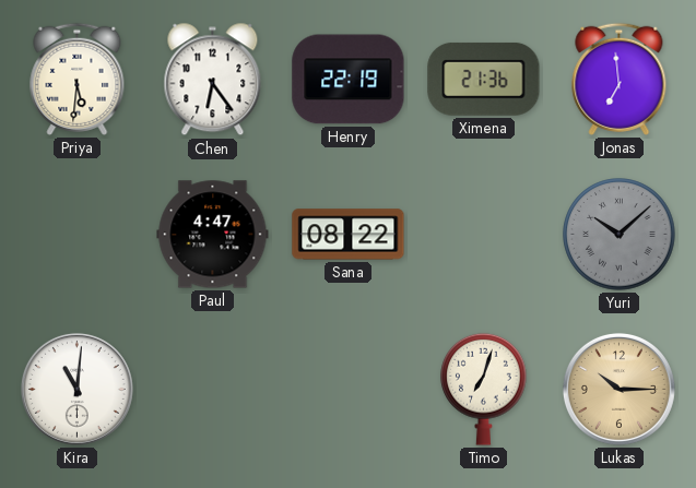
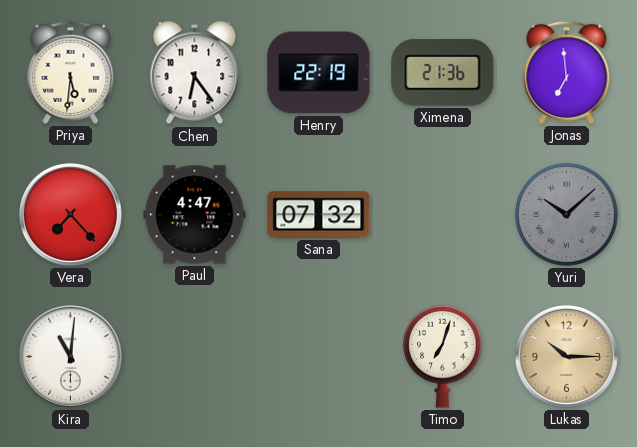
Vera: none -> 7:23
Sana: 08:22 -> 07:32
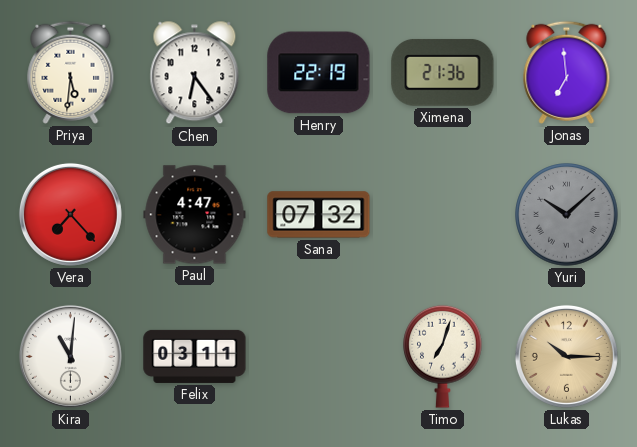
Felix: none -> 03:11
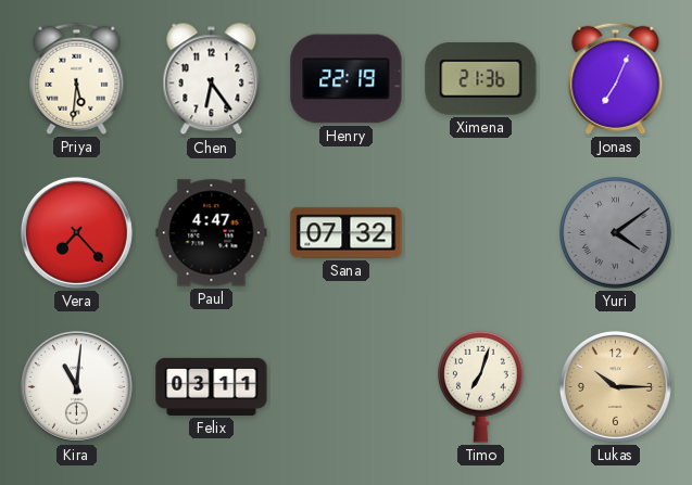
Jonas: 6:59 -> 7:04
Yuri: 10:08 -> 4:09
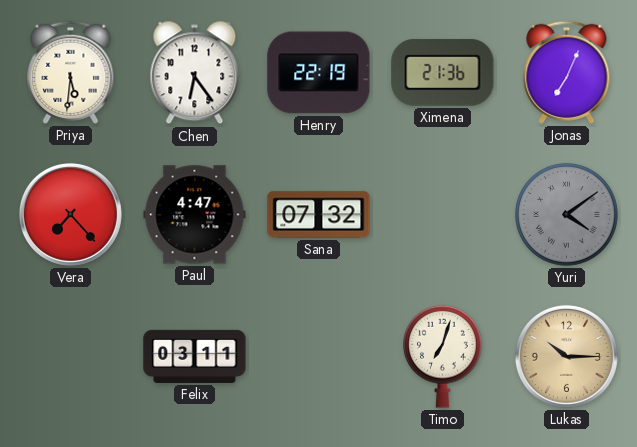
Kira: 11:01 -> none
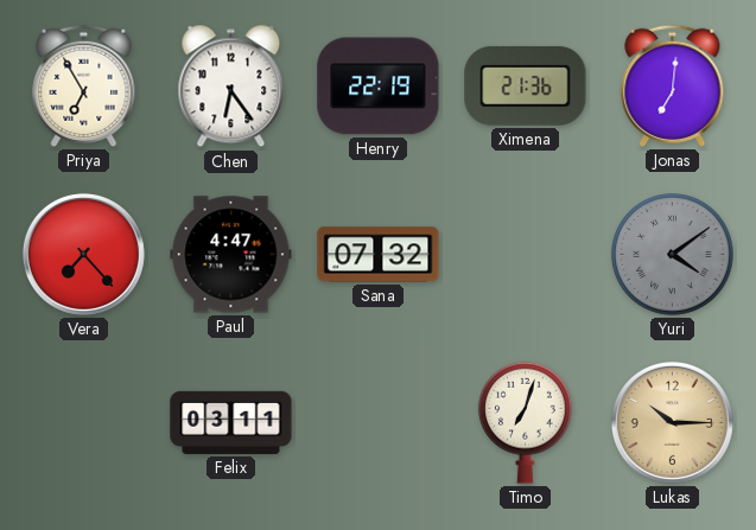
Priya: 5:31 -> 6:55
Jonas: 7:04 -> 7:01
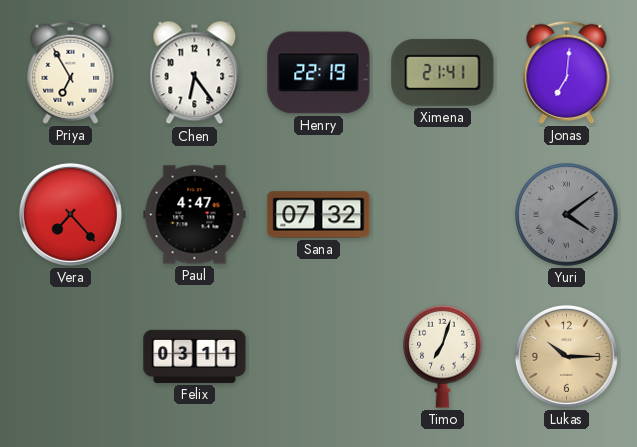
Ximena: 21:36 -> 21:41
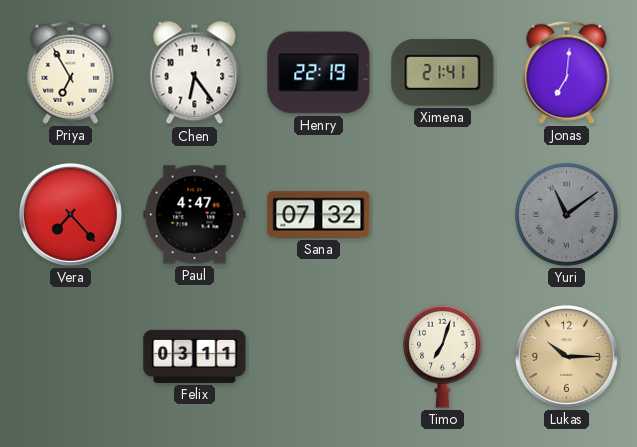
Yuri: 4:09 -> 11:09
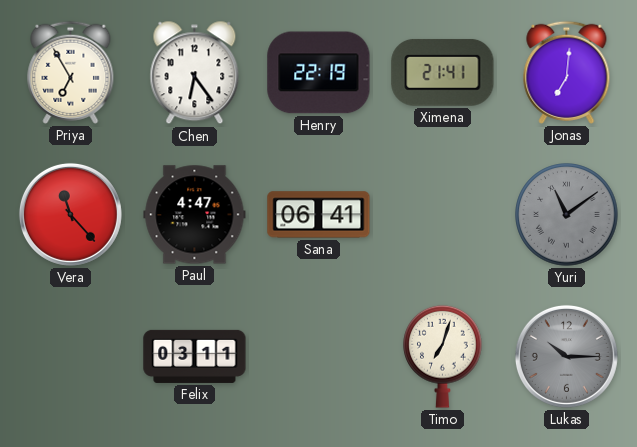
Vera: 7:23 -> 11:23
Sana: 07:32 -> 06:41
Lukas dial: champagne -> grey
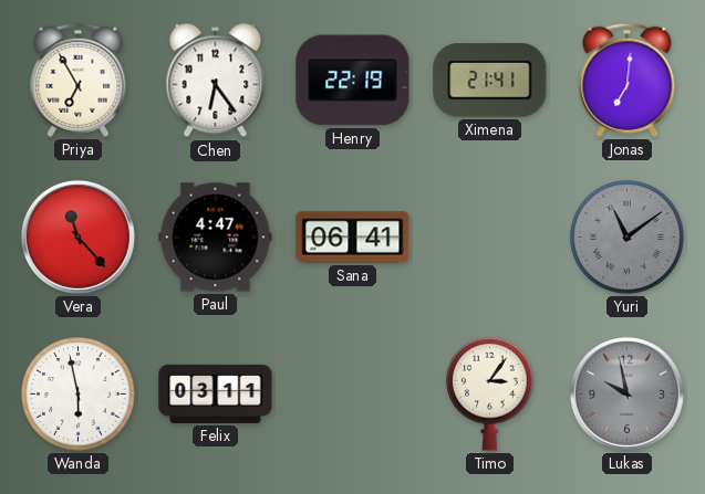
Wanda: none -> 5:58
Timo: 7:03 -> 3:06
Lukas: 10:15 -> 9:58
